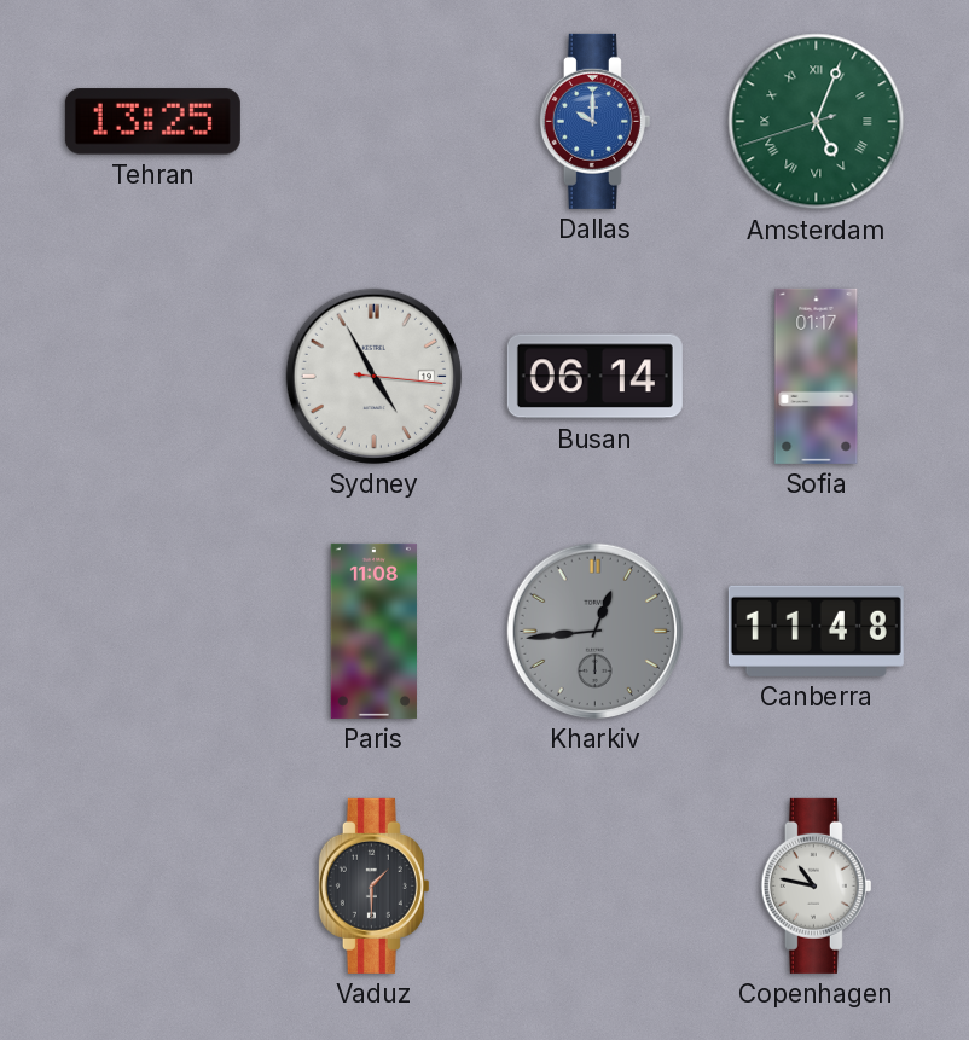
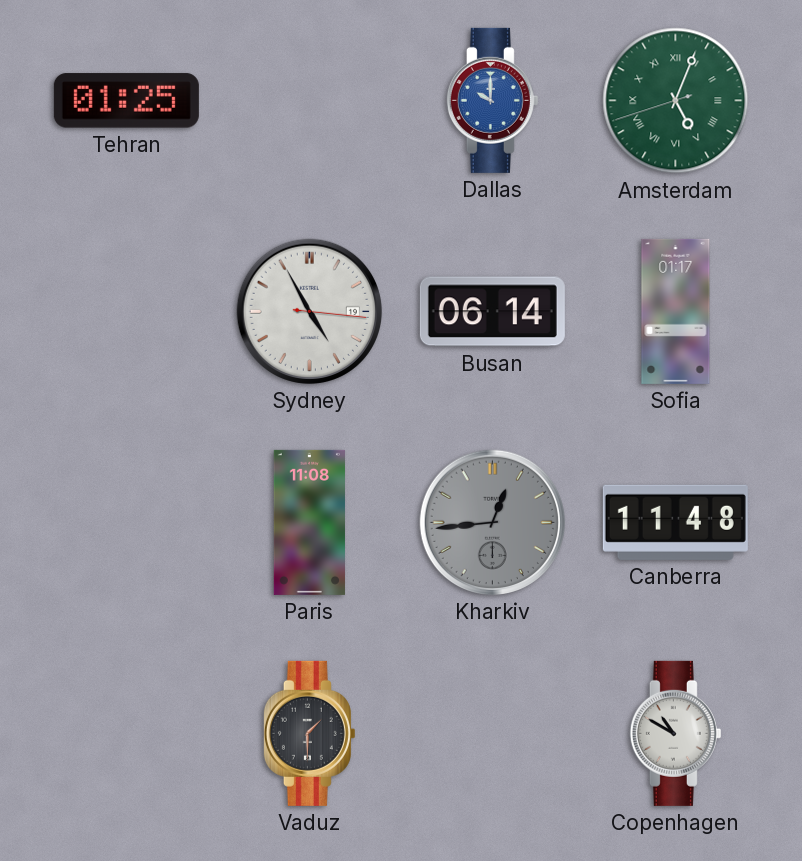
Tehran: 13:25 -> 01:25
Copenhagen: 10:47 -> 10:50
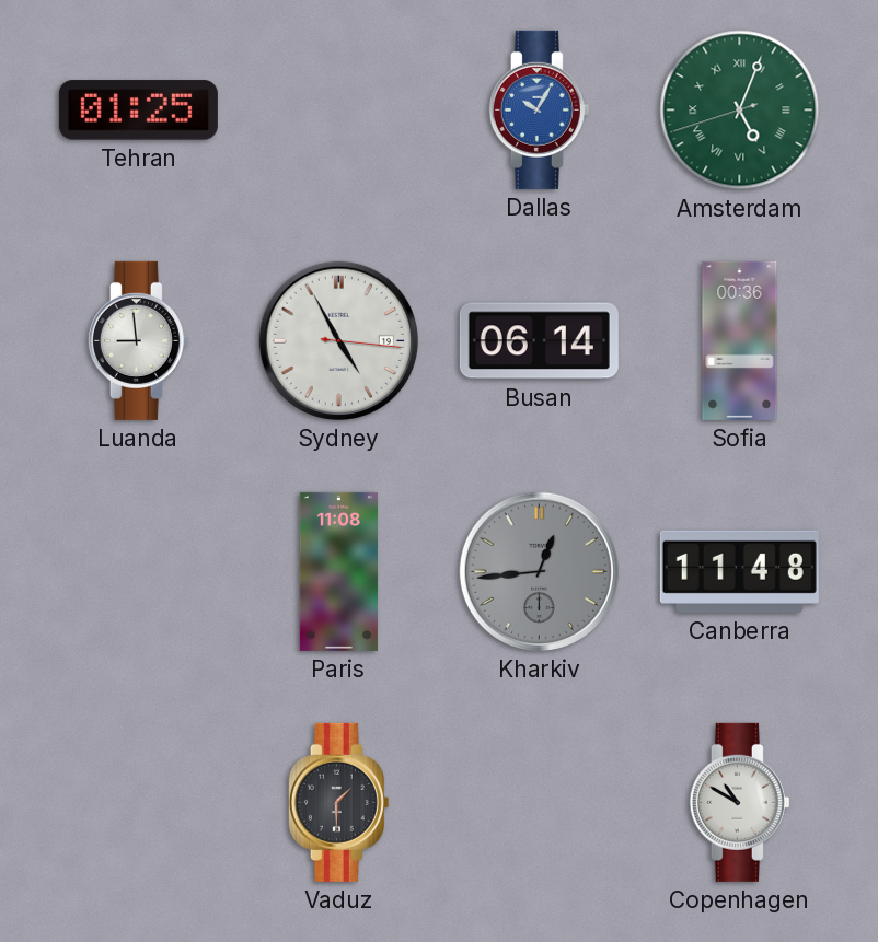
Dallas: 10:00 -> 10:05
Luanda: none -> 8:59
Sofia: 01:17 -> 00:36
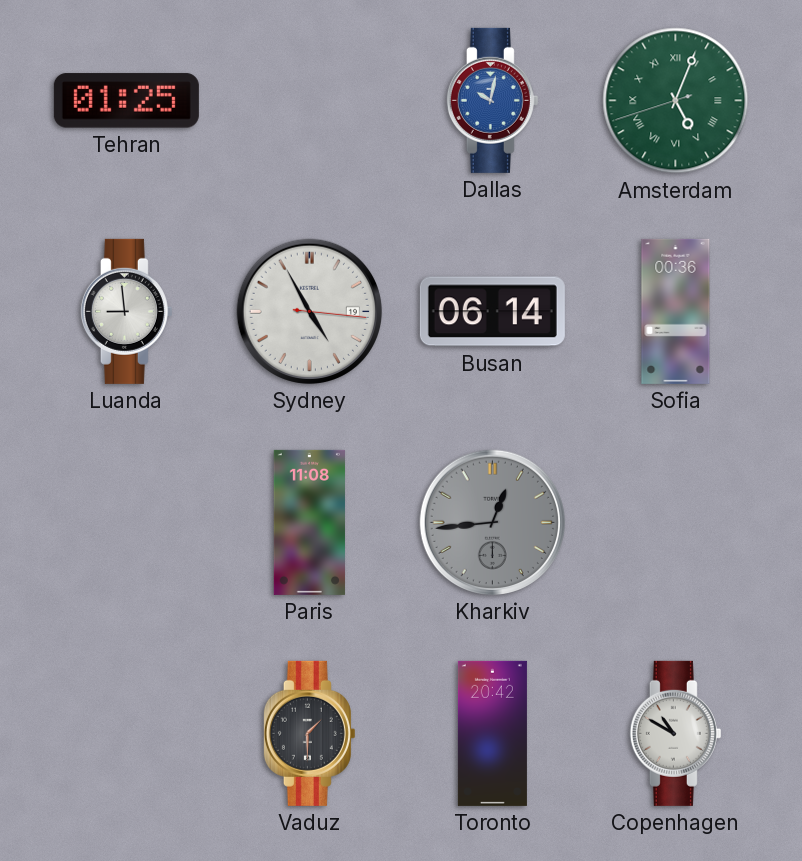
Dallas: 10:05 -> 10:02
Canberra: 11:48 -> none
Toronto: none -> 20:42
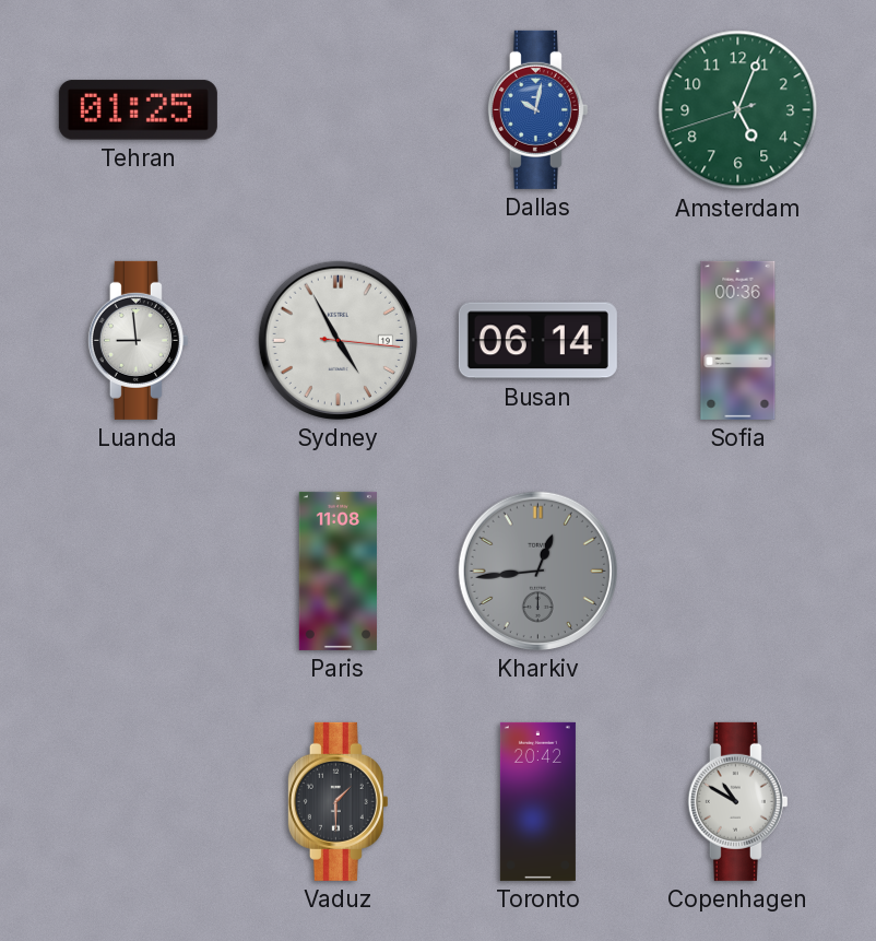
Amsterdam numerals: Roman -> Arabic
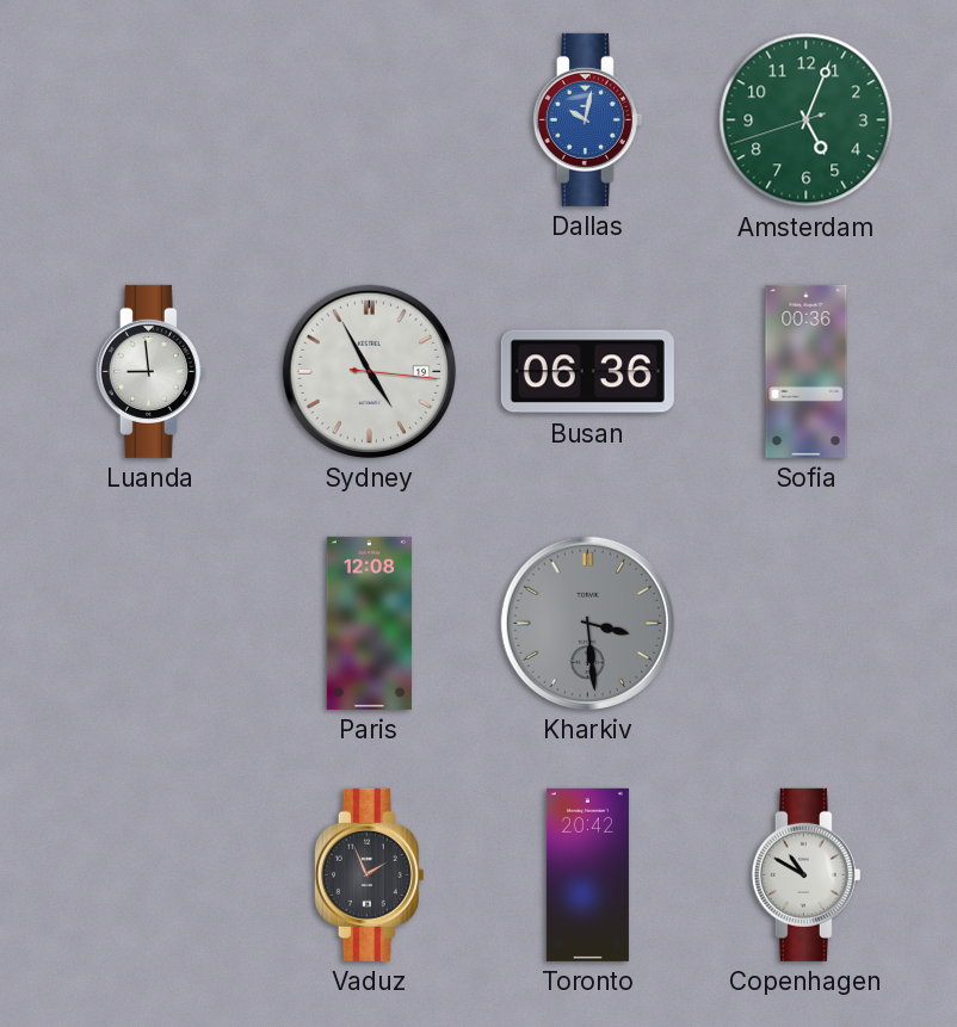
Tehran: 01:25 -> none
Busan: 06:14 -> 06:36
Paris: 11:08 -> 12:08
Kharkiv: 12:44 -> 3:29
Vaduz: 1:30 -> 1:56
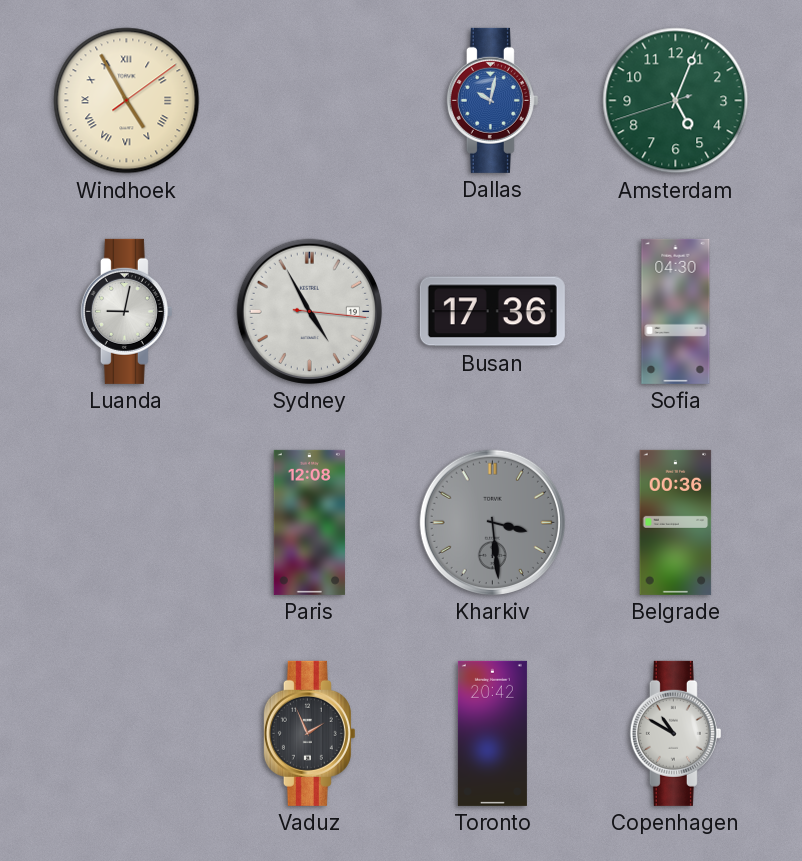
Windhoek: none -> 4:55
Luanda: 8:59 -> 9:02
Busan: 06:36 -> 17:36
Sofia: 00:36 -> 04:30
Belgrade: none -> 00:36
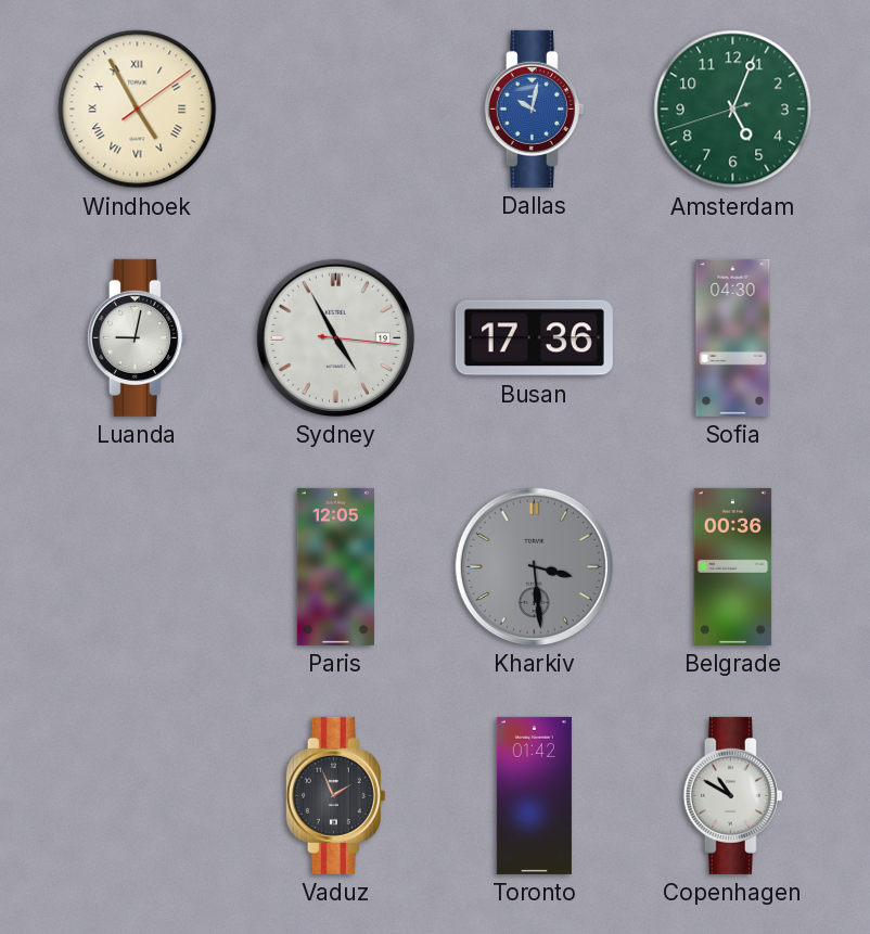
Paris: 12:08 -> 12:05
Toronto: 20:42 -> 01:42
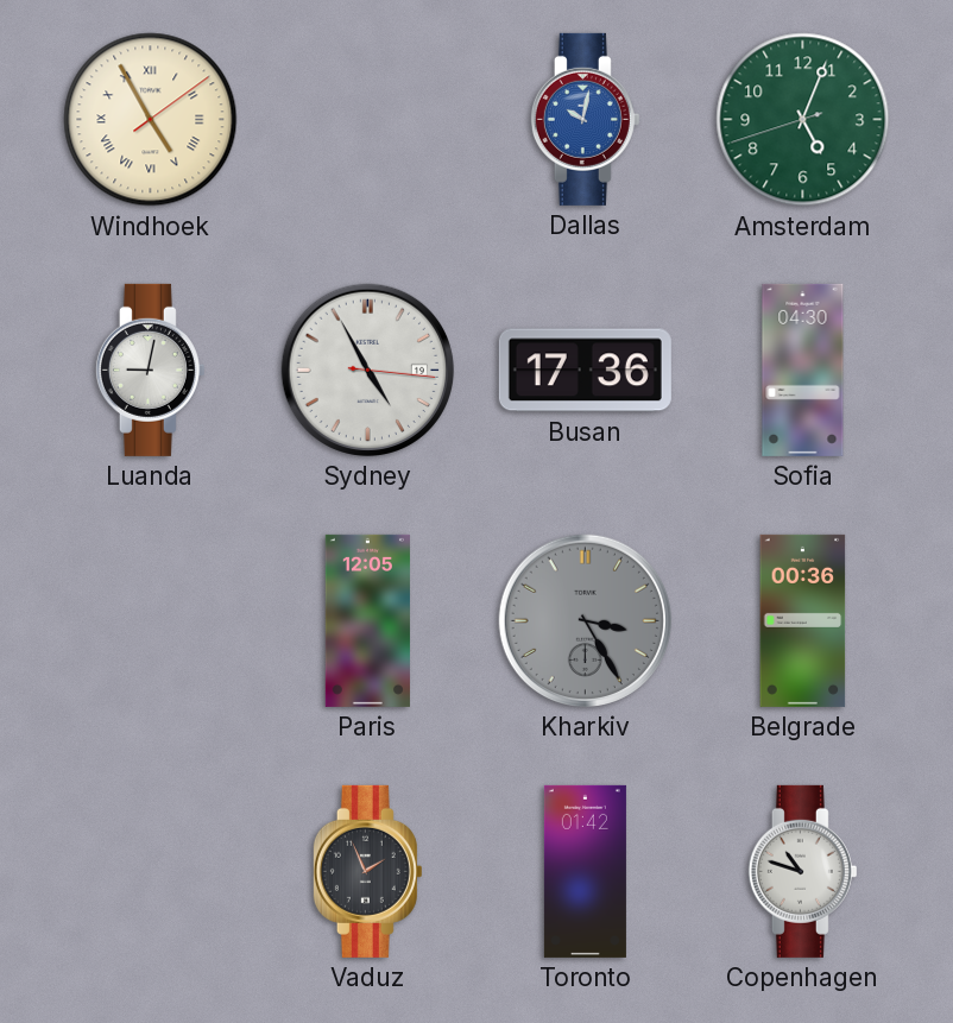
Kharkiv: 3:29 -> 3:25
Copenhagen: 10:50 -> 10:48
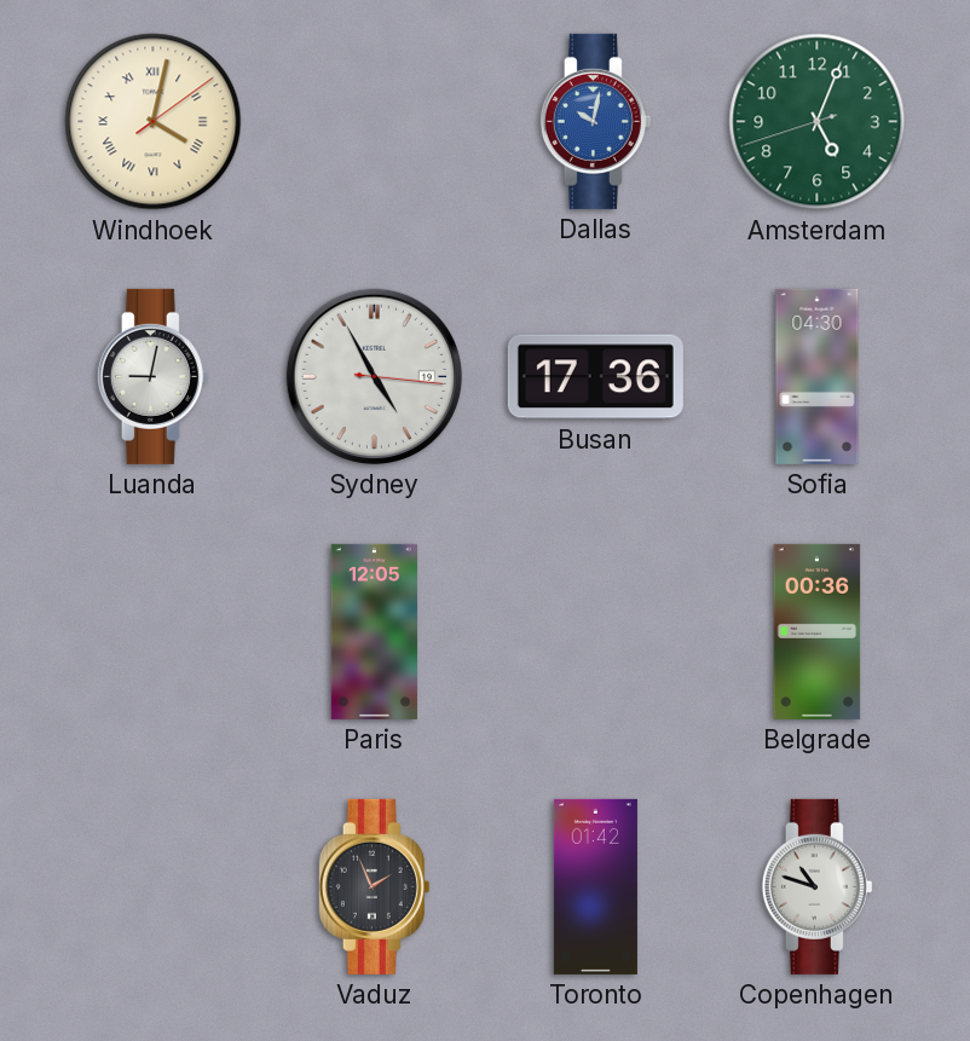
Windhoek: 4:55 -> 4:02
Kharkiv: 3:25 -> none
